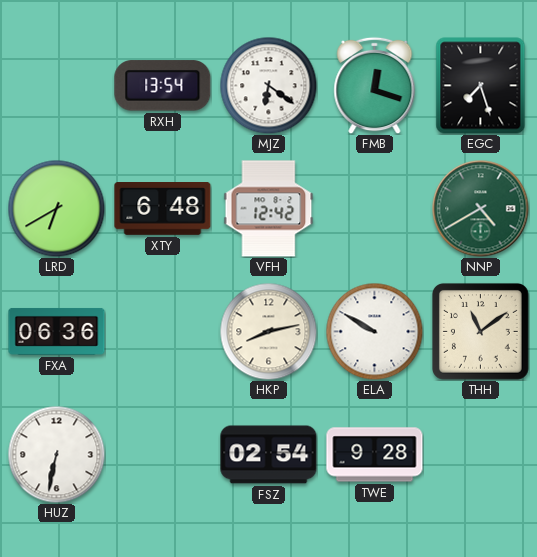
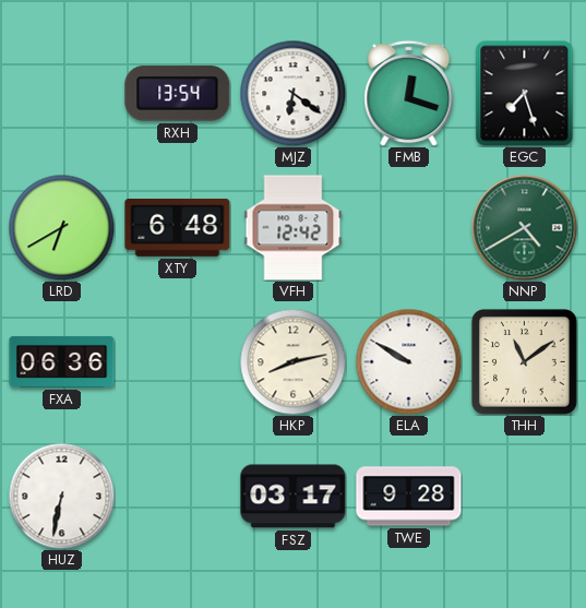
FSZ: 02:54 -> 03:17
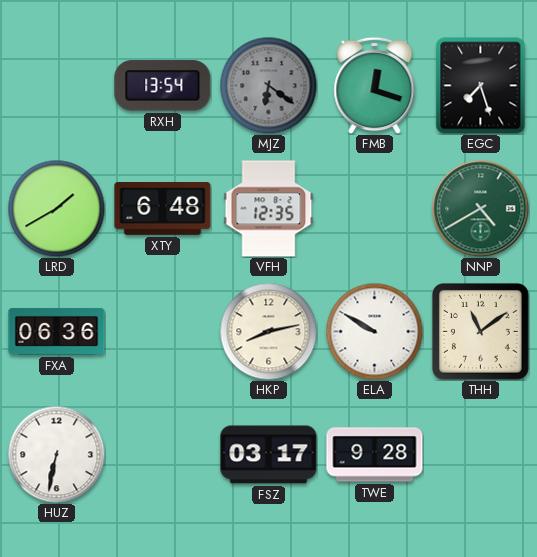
MJZ dial: white -> grey
LRD: 6:40 -> 1:40
VFH: 12:42 -> 12:35
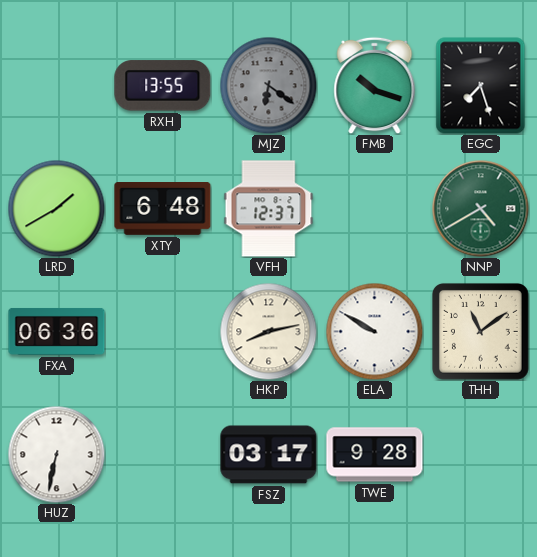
RXH: 13:54 -> 13:55
FMB: 12:18 -> 10:18
VFH: 12:35 -> 12:37
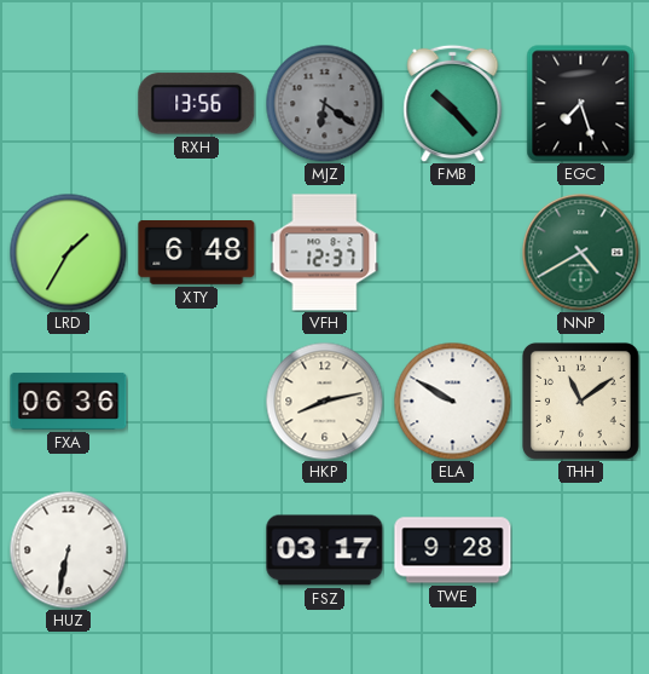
RXH: 13:55 -> 13:56
FMB: 10:18 -> 10:23
LRD: 1:40 -> 1:35
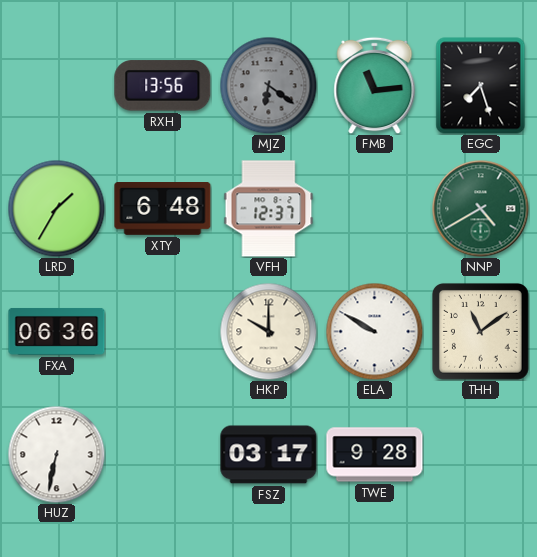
FMB: 10:23 -> 11:14
HKP: 8:13 -> 10:00
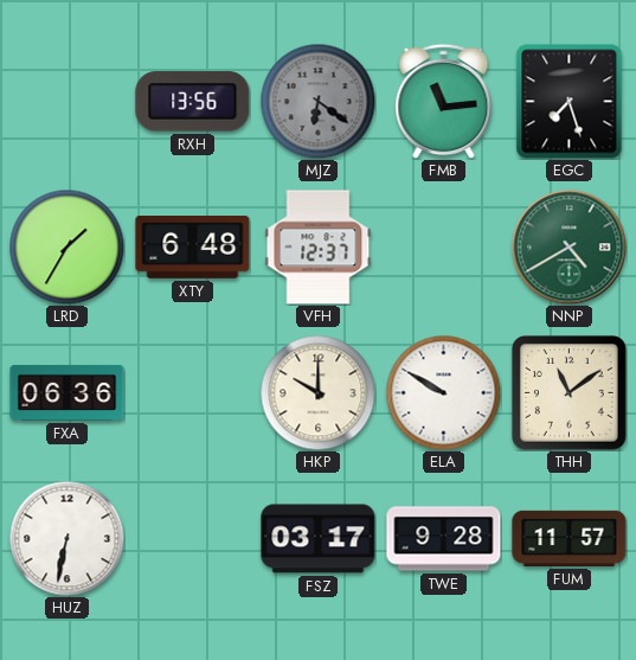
FUM: none -> 11:57
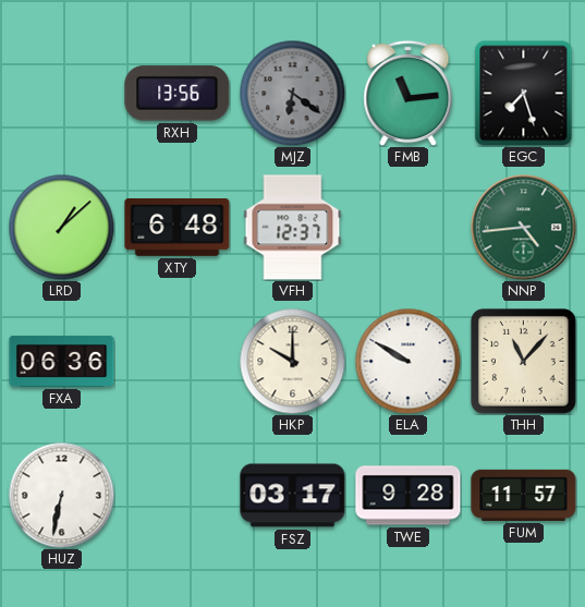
LRD: 1:35 -> 1:08
NNP: 4:40 -> 4:44
THH: 11:09 -> 11:07
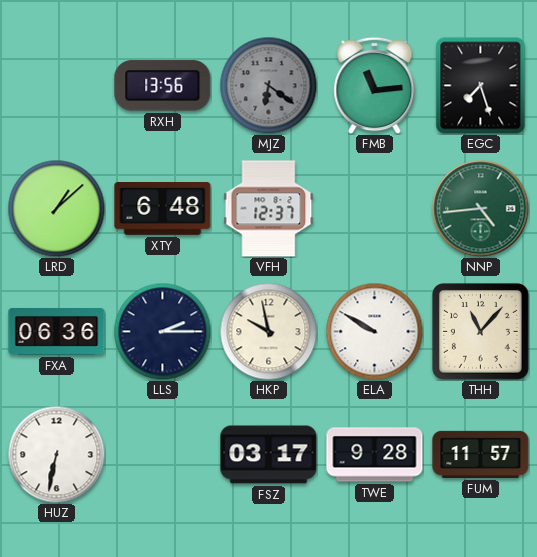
LLS: none -> 2:15
HKP: 10:00 -> 9:58
